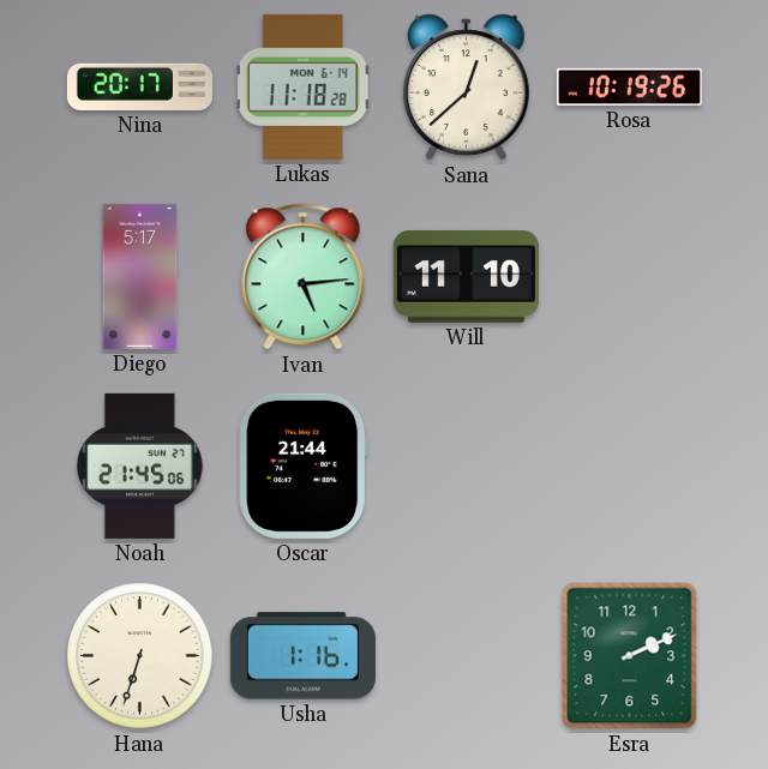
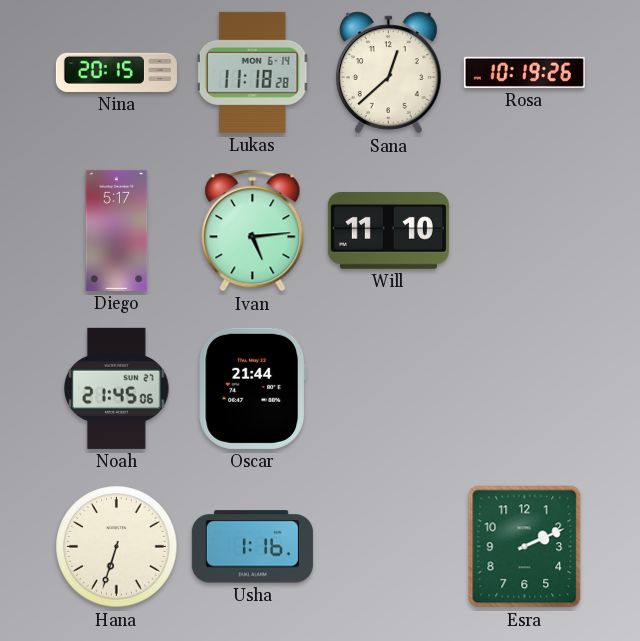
Nina: 20:17 -> 20:15
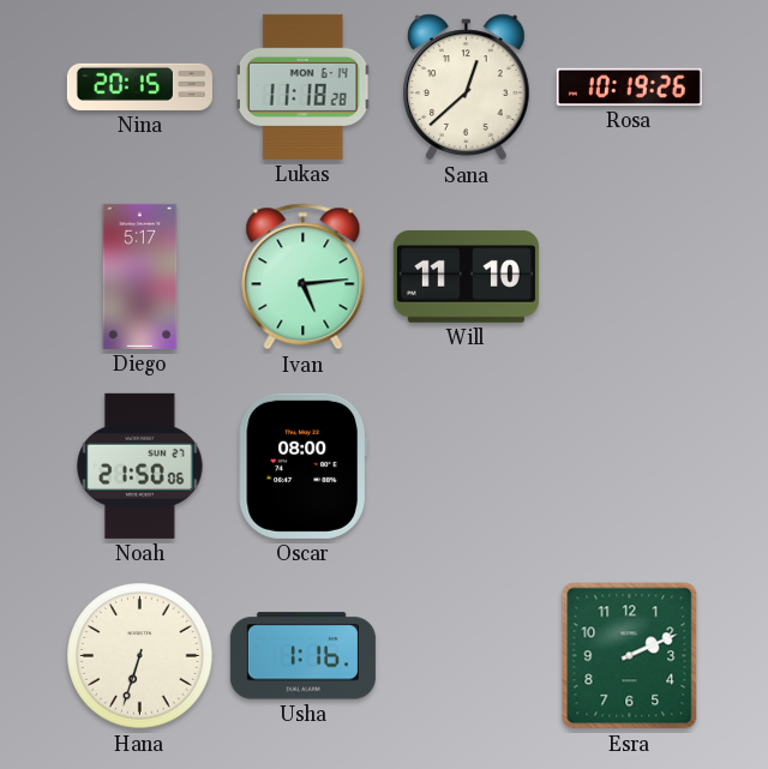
Noah: 21:45 -> 21:50
Oscar: 21:44 -> 08:00
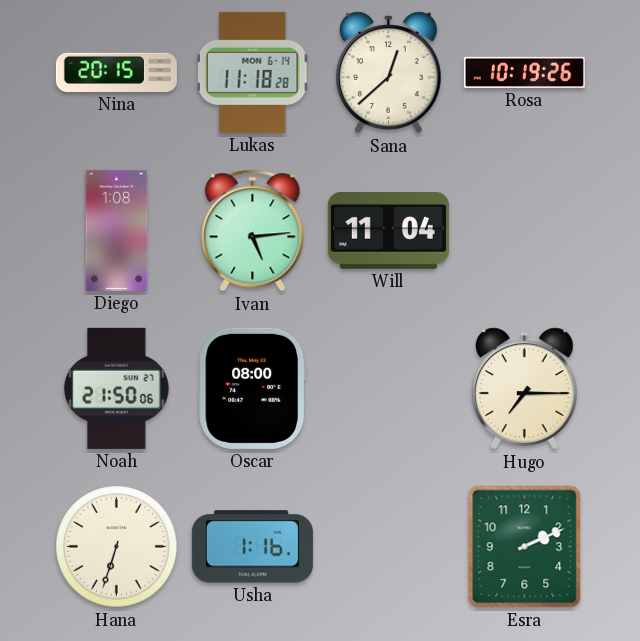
Diego: 5:17 -> 1:08
Will: 11:10 -> 11:04
Hugo: none -> 7:15
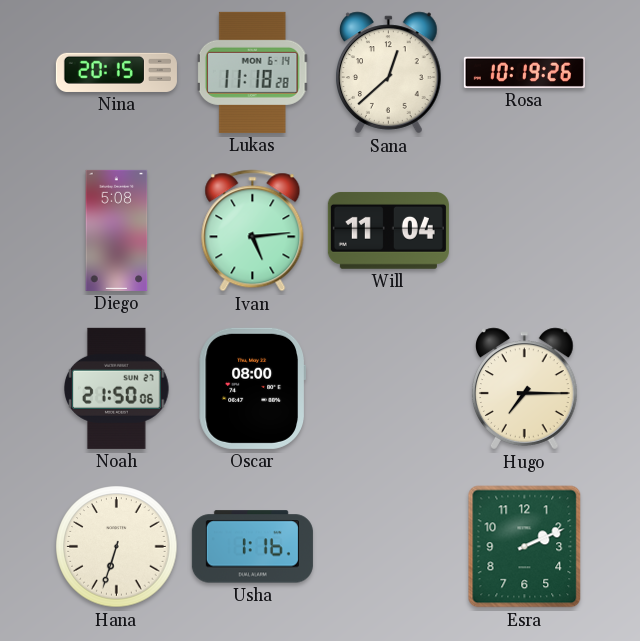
Diego: 1:08 -> 5:08
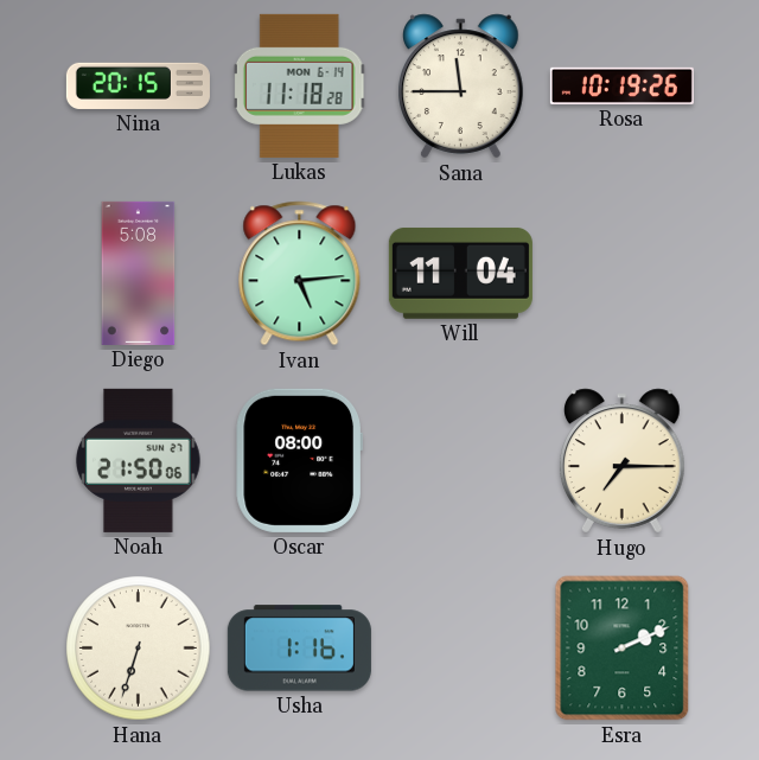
Sana: 12:38 -> 11:45
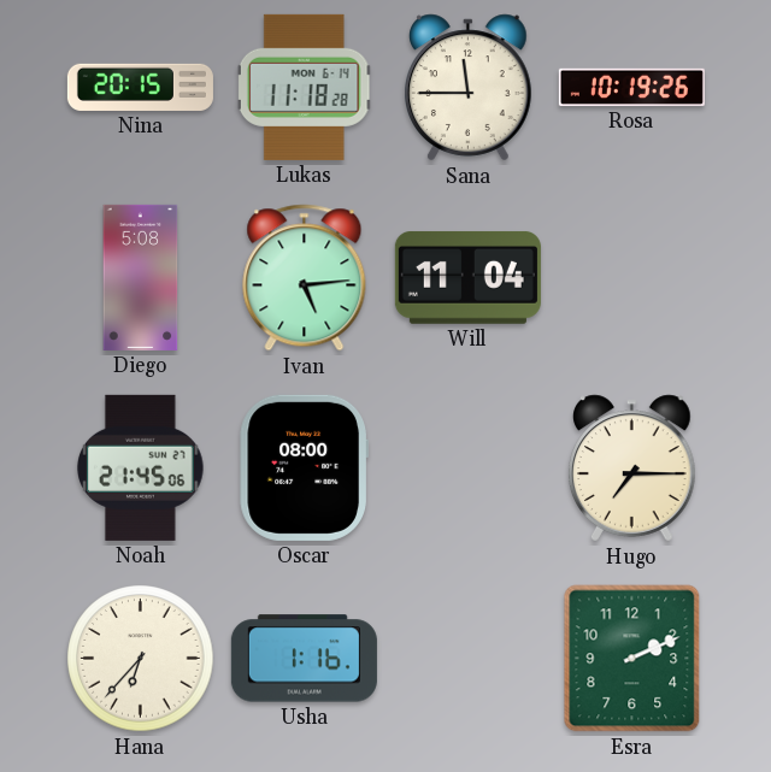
Noah: 21:50 -> 21:45
Hana: 6:33 -> 6:37
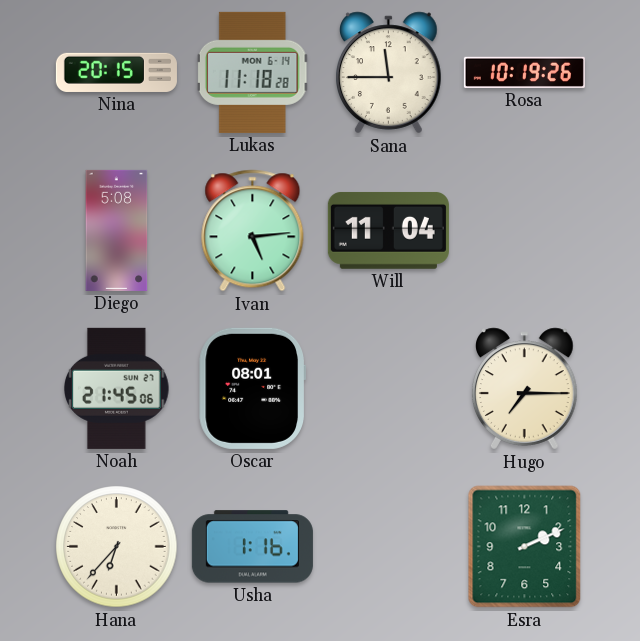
Oscar: 08:00 -> 08:01
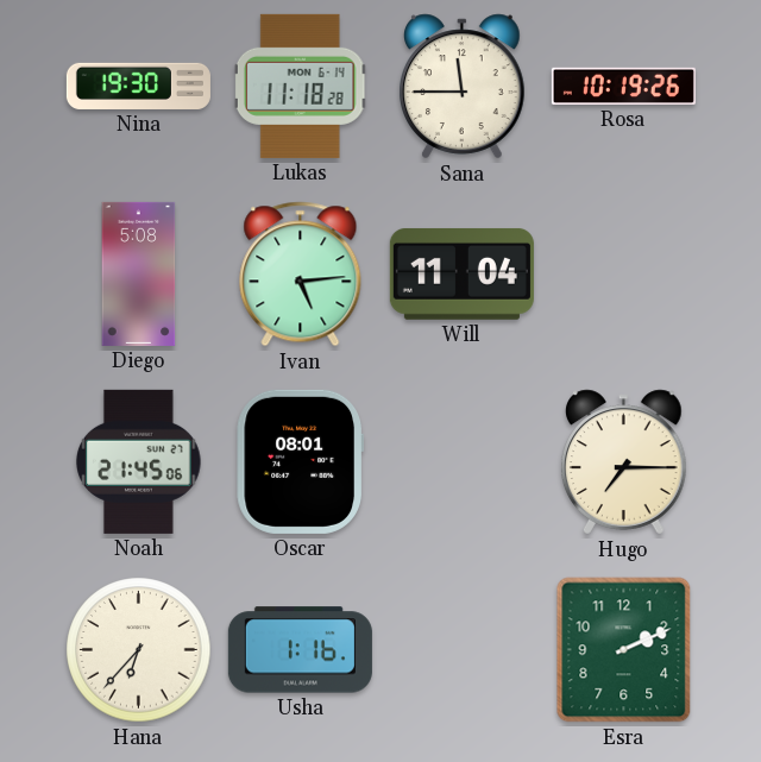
Nina: 20:15 -> 19:30
